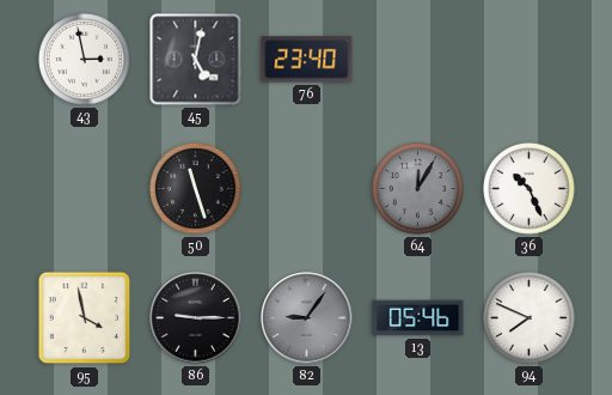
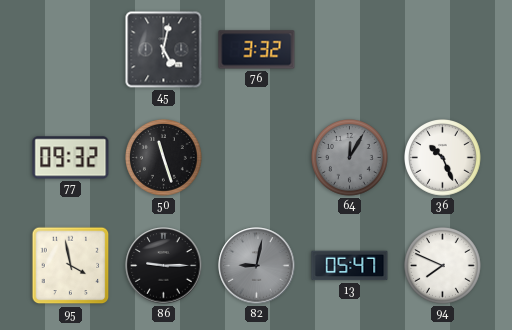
43: 2:58 -> none
76: 23:40 -> 3:32
77: none -> 09:32
82: 9:06 -> 9:02
13: 05:46 -> 05:47
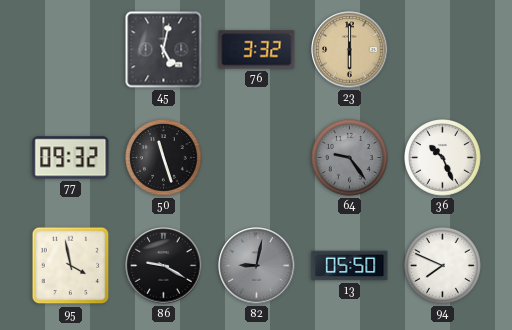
23: none -> 6:00
64: 12:05 -> 9:24
86: 9:15 -> 9:20
13: 05:47 -> 05:50
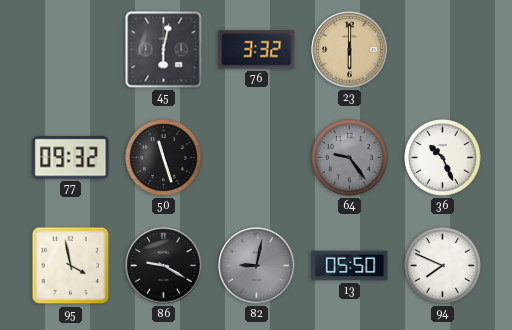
45: 5:02 -> 6:02
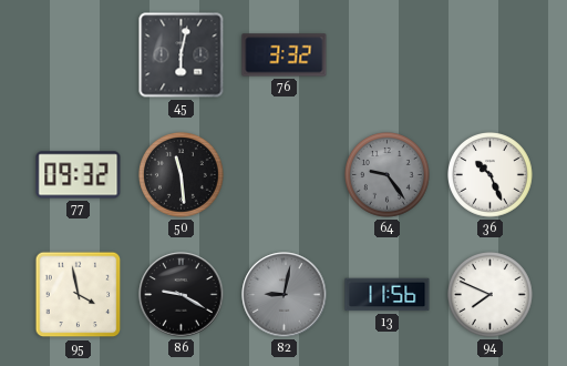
23: 6:00 -> none
50: 11:27 -> 11:29
13: 05:50 -> 11:56
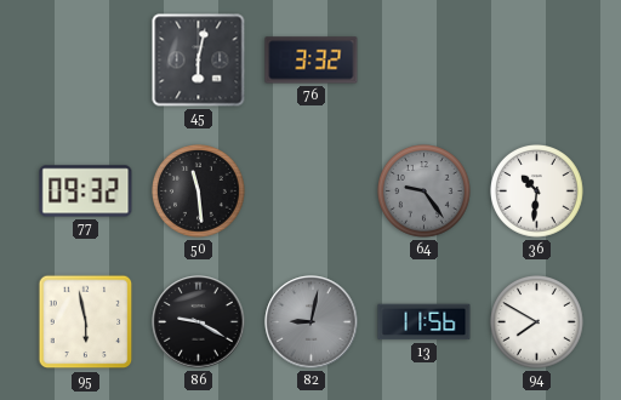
36: 10:26 -> 10:31
95: 3:58 -> 5:58
94: 7:49 -> 7:50
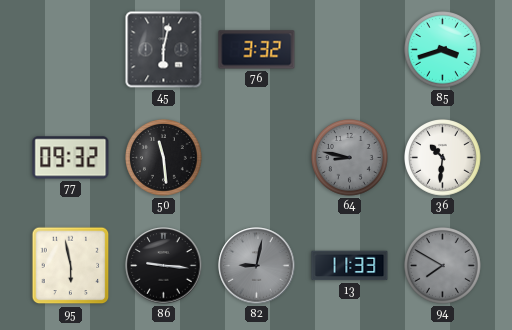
85: none -> 3:42
64: 9:24 -> 8:47
86: 9:20 -> 9:16
13: 11:56 -> 11:33
94 dial: white -> grey
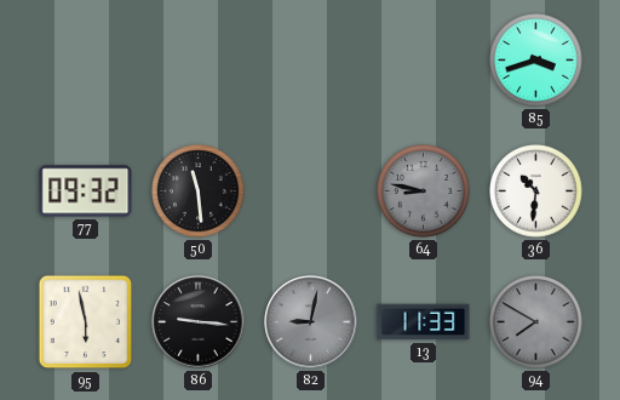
45: 6:02 -> none
76: 3:32 -> none
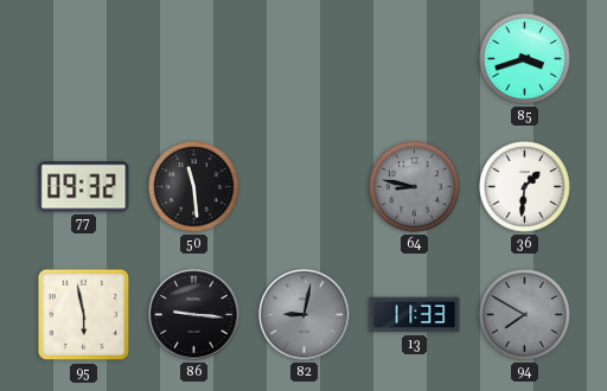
36: 10:31 -> 1:31
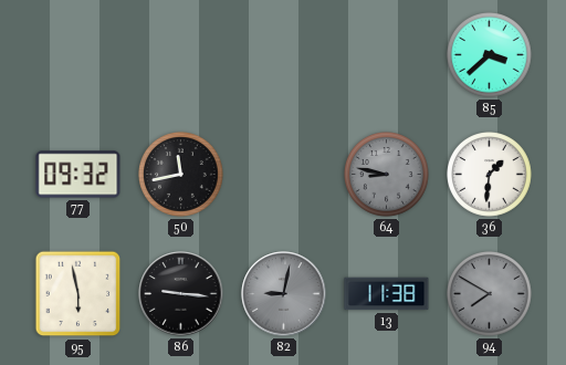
85: 3:42 -> 3:38
50: 11:29 -> 11:43
13: 11:33 -> 11:38
